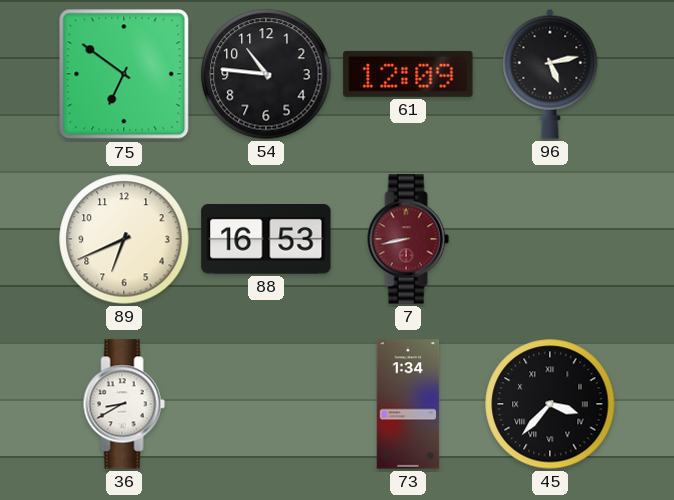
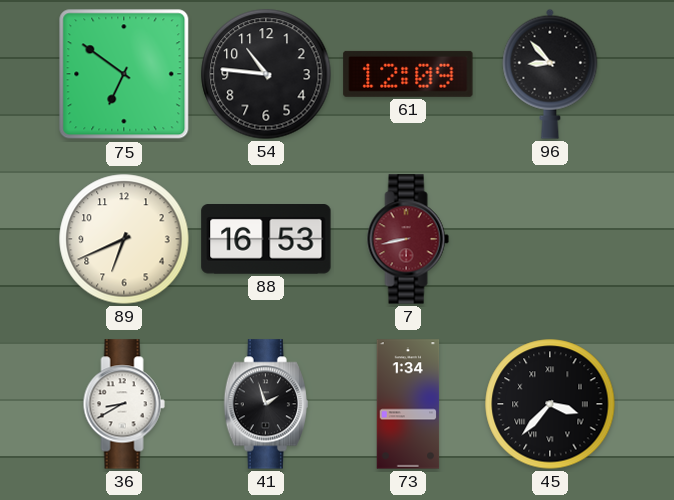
96: 5:13 -> 8:53
41: none -> 1:57
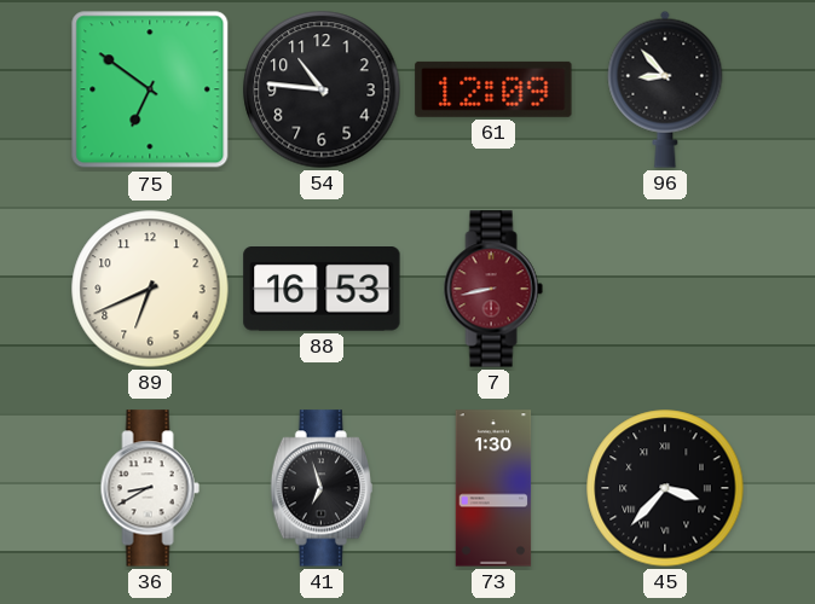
41: 1:57 -> 6:57
73: 1:34 -> 1:30
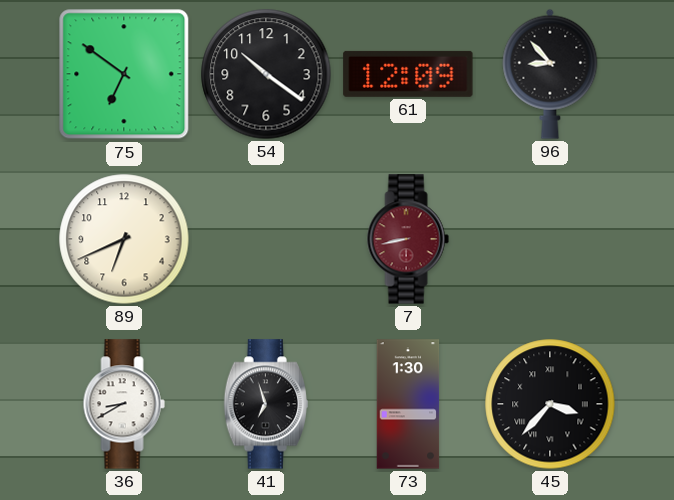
54: 10:46 -> 10:21
88: 16:53 -> none
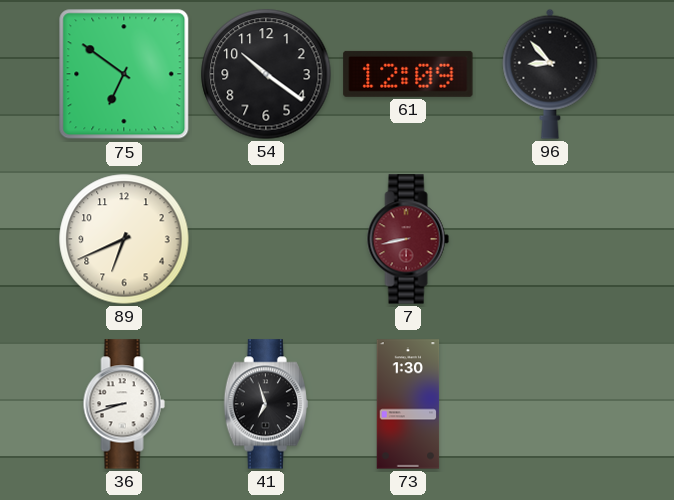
36: 8:40 -> 8:42
45: 3:37 -> none
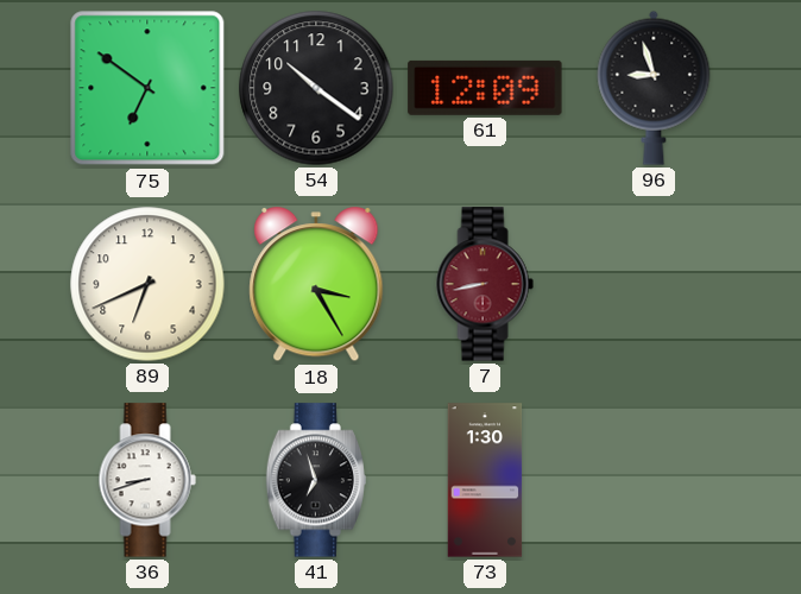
96: 8:53 -> 8:57
18: none -> 3:25
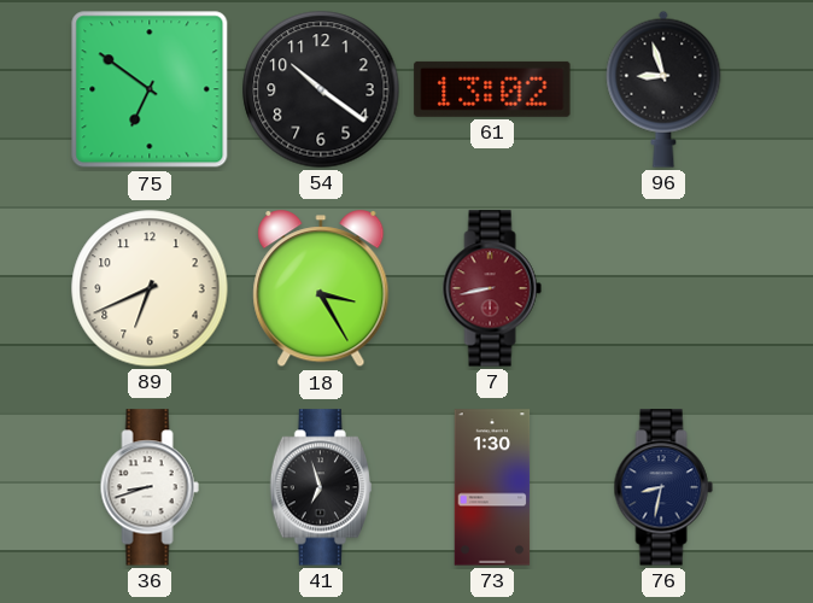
61: 12:09 -> 13:02
76: none -> 8:32
